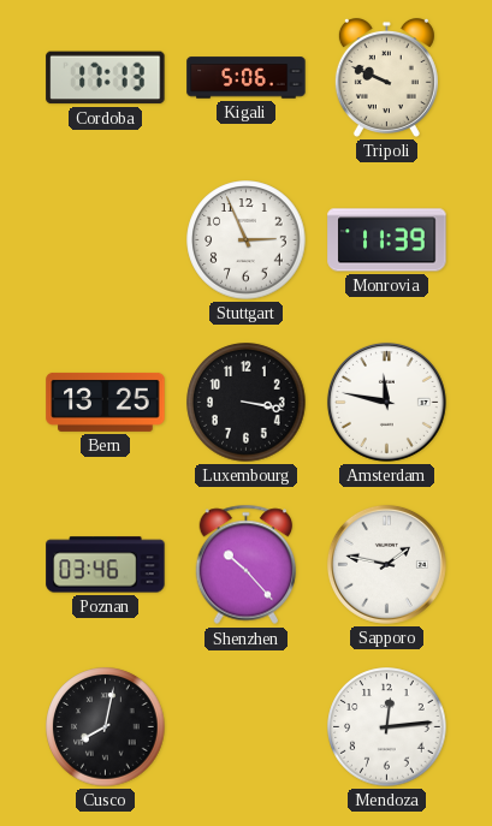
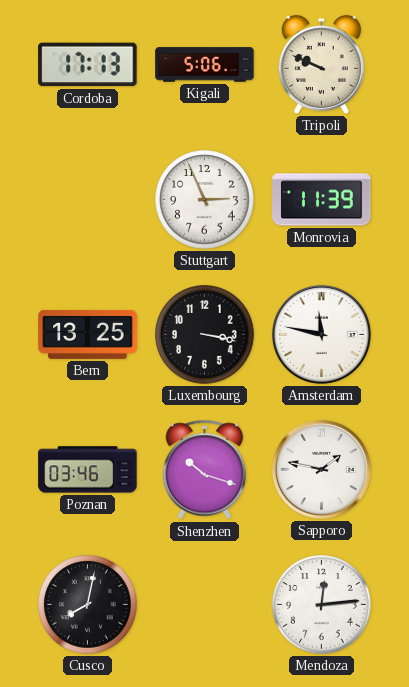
Shenzhen: 10:23 -> 10:18
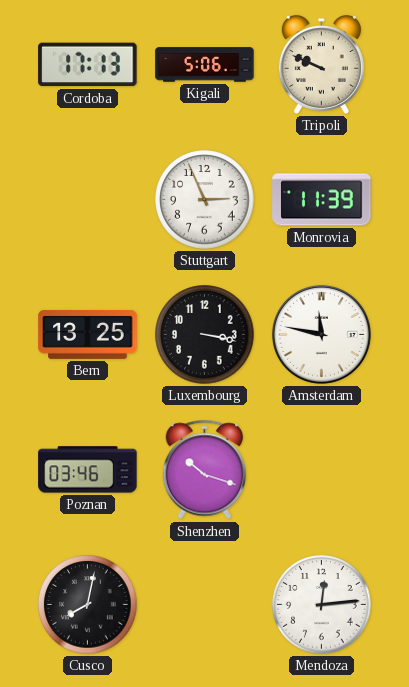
Sapporo: 1:47 -> none
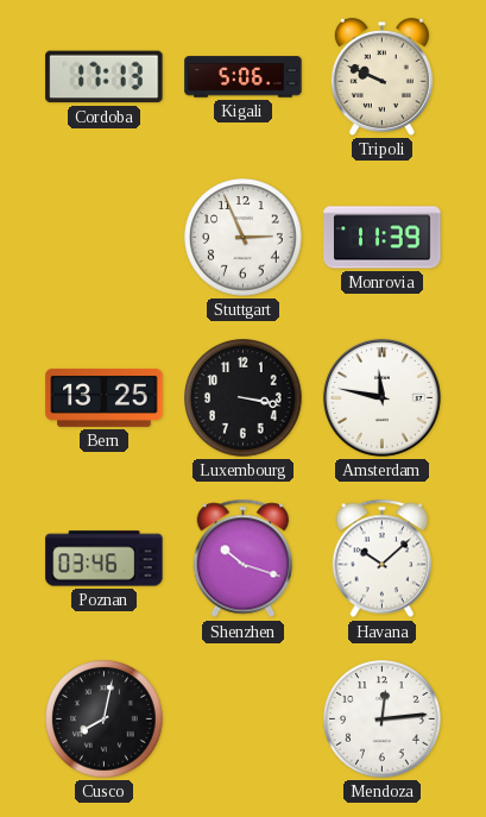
Havana: none -> 10:08
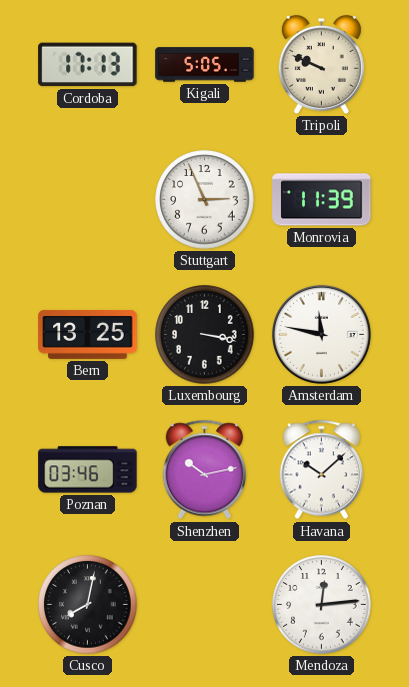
Kigali: 5:06 -> 5:05
Shenzhen: 10:18 -> 10:13
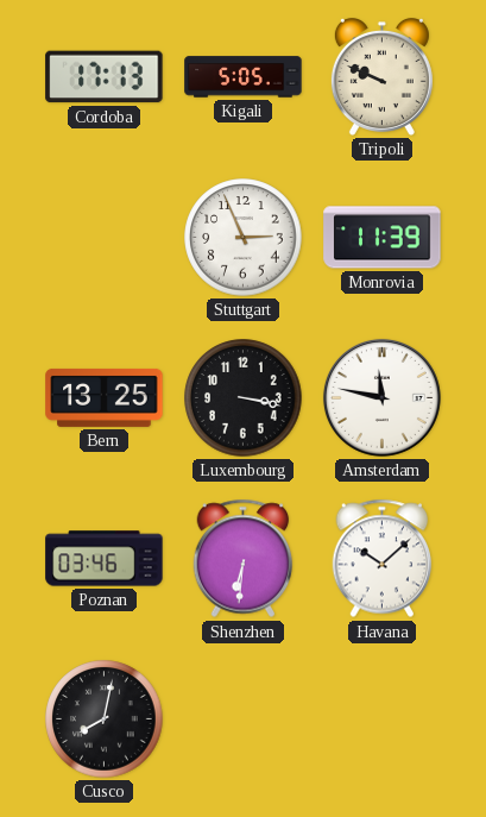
Shenzhen: 10:13 -> 6:31
Mendoza: 12:14 -> none
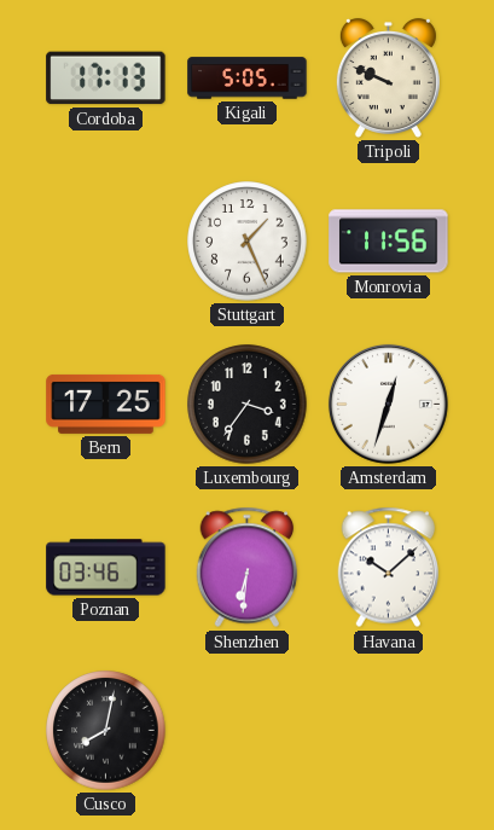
Stuttgart: 2:56 -> 1:26
Monrovia: 11:39 -> 11:56
Bern: 13:25 -> 17:25
Luxembourg: 3:17 -> 3:36
Amsterdam: 11:47 -> 12:33
